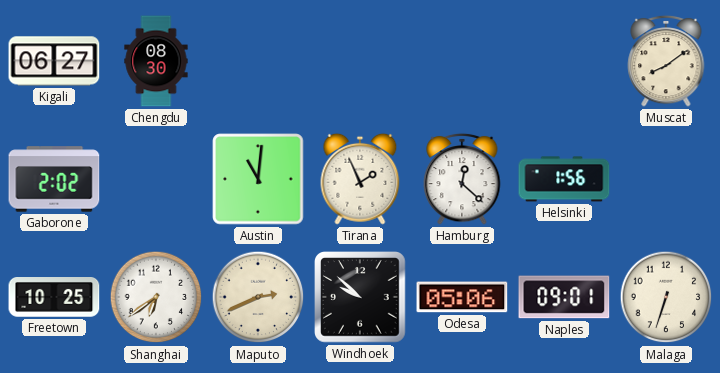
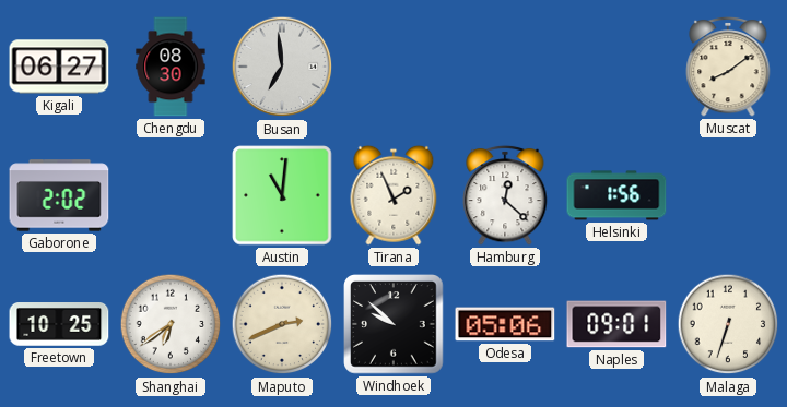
Busan: none -> 6:59
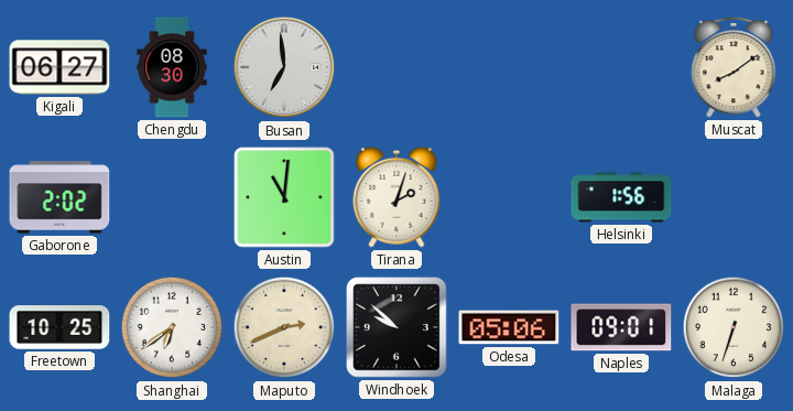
Tirana: 1:56 -> 2:03
Hamburg: 12:22 -> none
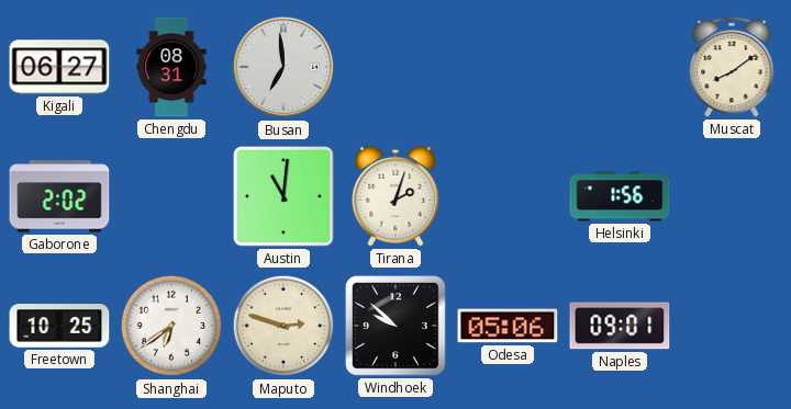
Chengdu: 08:30 -> 08:31
Maputo: 2:41 -> 2:48
Malaga: 6:33 -> none
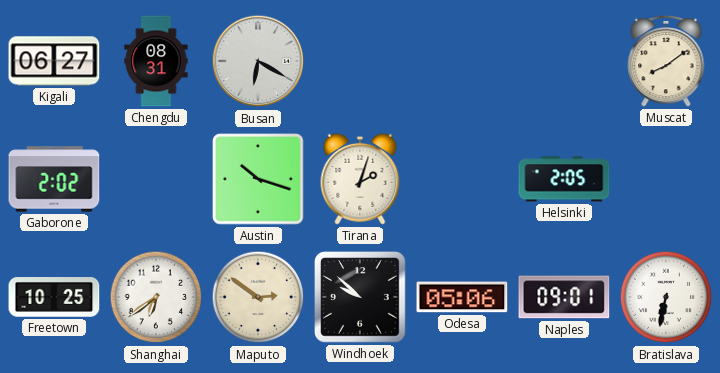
Busan: 6:59 -> 6:20
Austin: 11:01 -> 10:18
Helsinki: 1:56 -> 2:05
Maputo: 2:48 -> 2:51
Bratislava: none -> 6:32
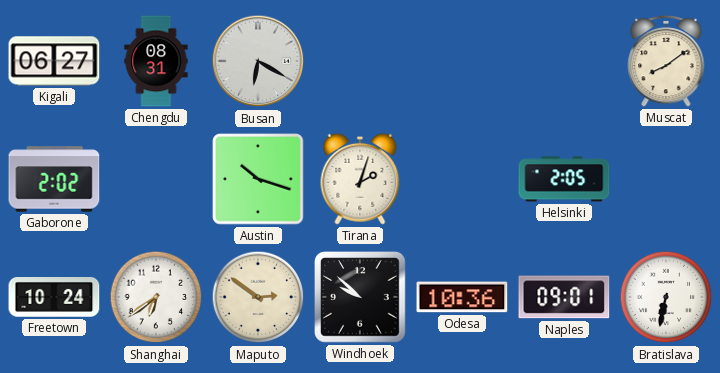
Freetown: 10:25 -> 10:24
Odesa: 05:06 -> 10:36
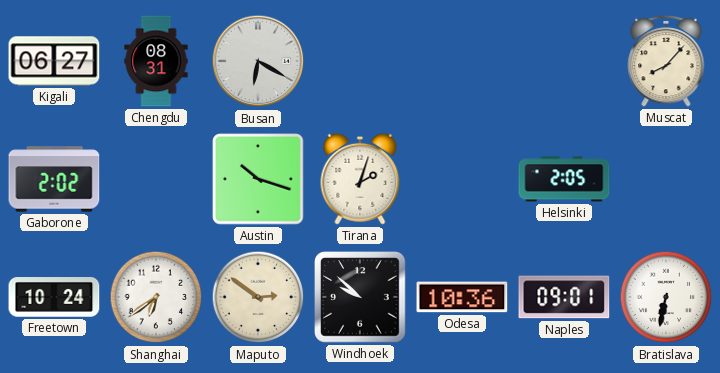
Muscat: 8:09 -> 8:07
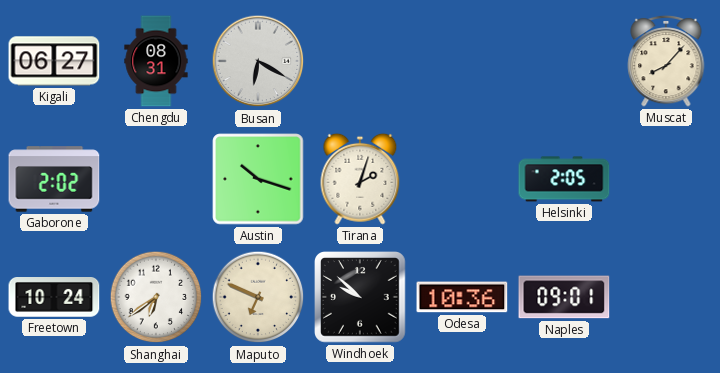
Maputo: 2:51 -> 6:49
Bratislava: 6:32 -> none
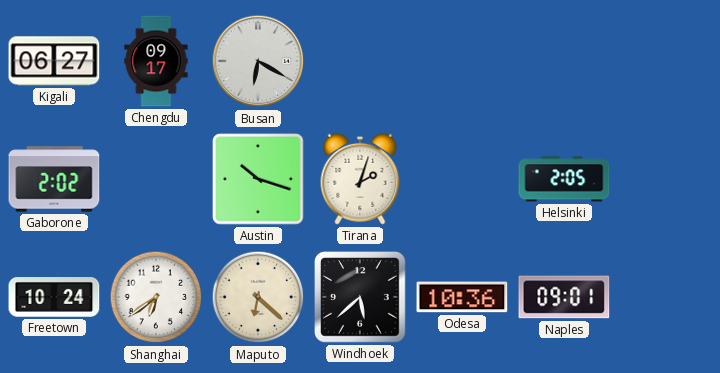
Chengdu: 08:31 -> 09:17
Muscat: 8:07 -> none
Maputo: 6:49 -> 6:22
Windhoek: 9:52 -> 5:38
